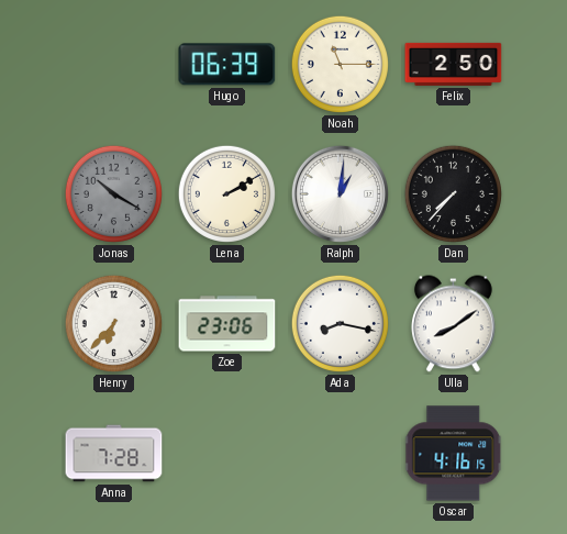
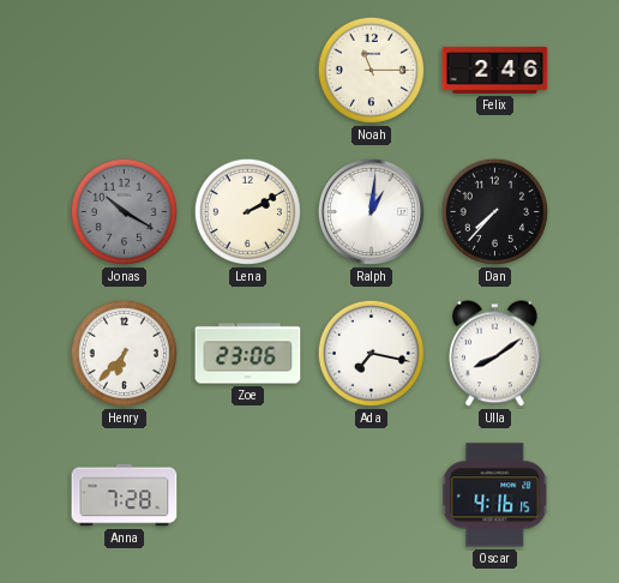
Hugo: 06:39 -> none
Felix: 2:50 -> 2:46
Ada: 8:17 -> 7:17
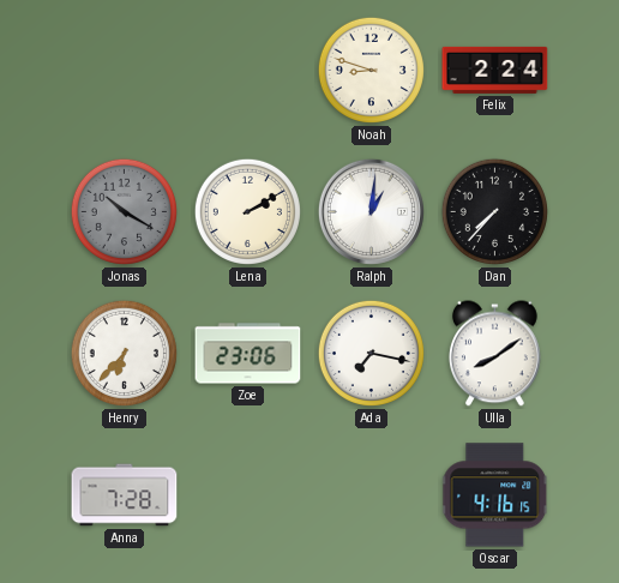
Noah: 11:15 -> 8:48
Felix: 2:46 -> 2:24
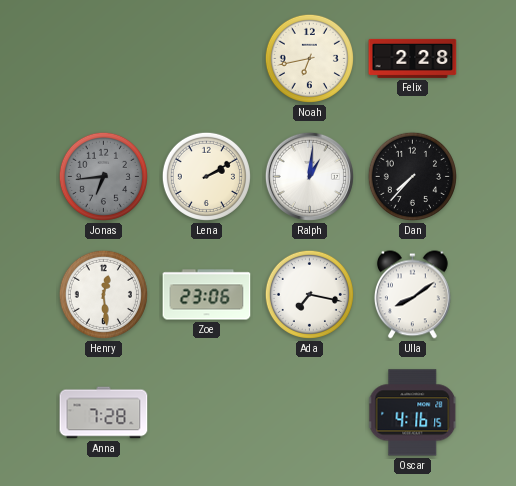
Noah: 8:48 -> 6:43
Felix: 2:24 -> 2:28
Jonas: 10:20 -> 6:44
Henry: 6:37 -> 12:29
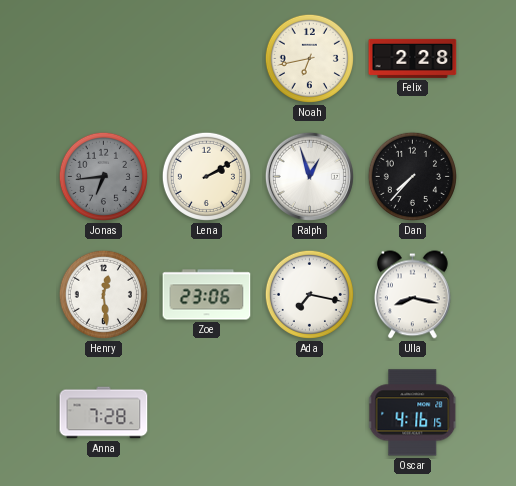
Ralph: 1:01 -> 12:57
Ulla: 8:09 -> 8:17
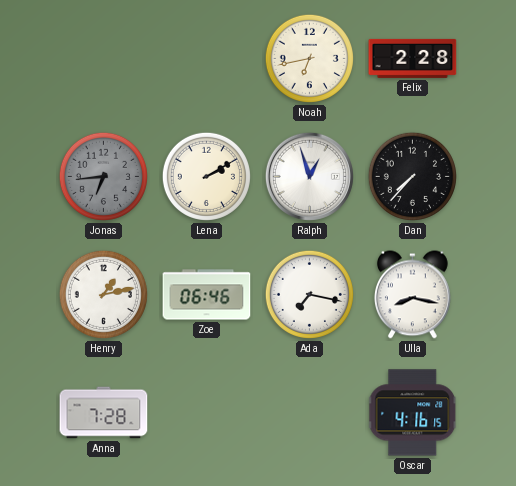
Henry: 12:29 -> 1:13
Zoe: 23:06 -> 06:46
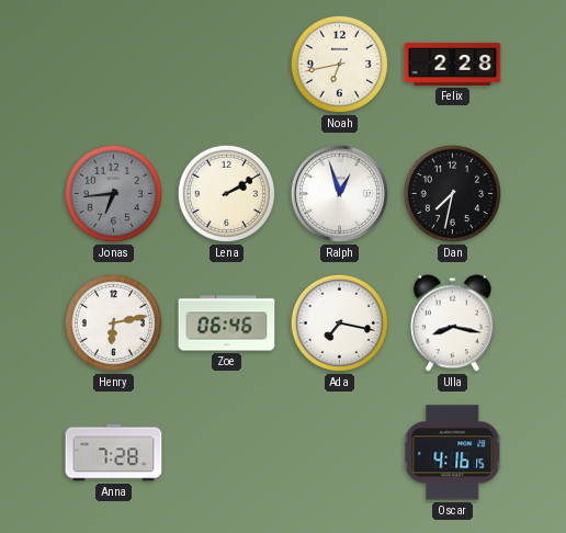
Dan: 7:37 -> 7:32
Henry: 1:13 -> 6:13
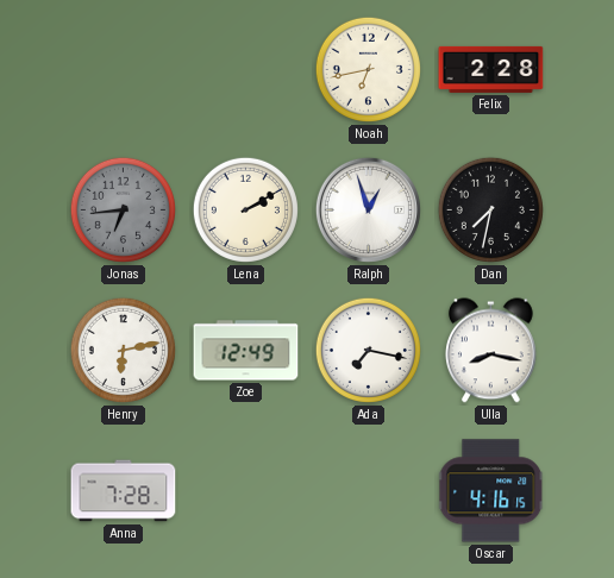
Zoe: 06:46 -> 12:49
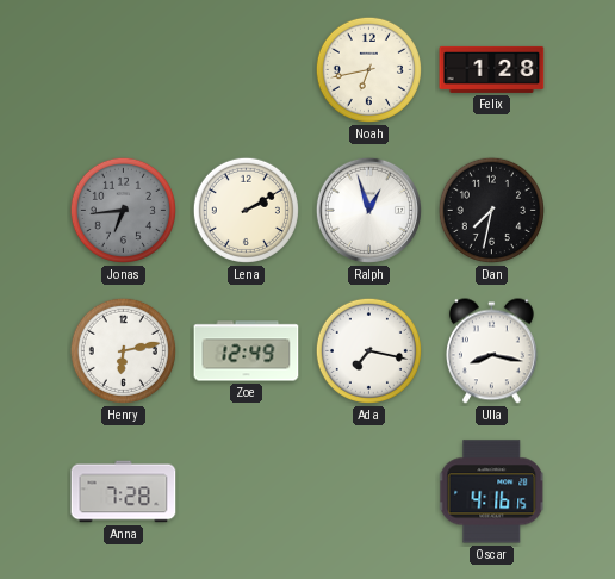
Felix: 2:28 -> 1:28
